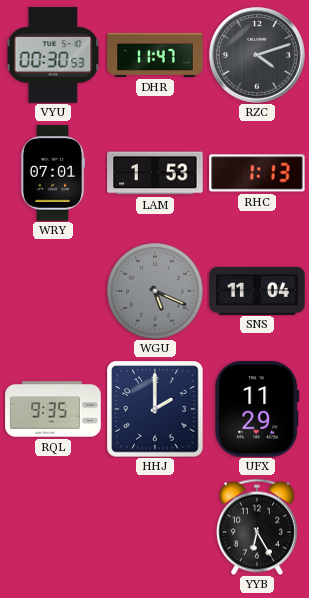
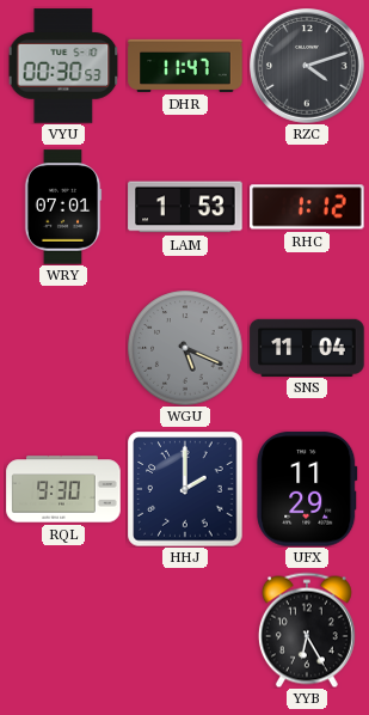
RHC: 1:13 -> 1:12
RQL: 9:35 -> 9:30
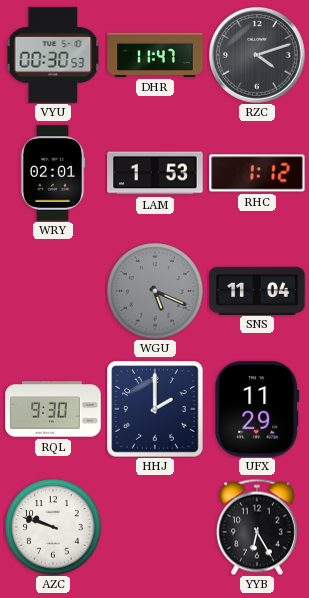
WRY: 07:01 -> 02:01
AZC: none -> 9:48
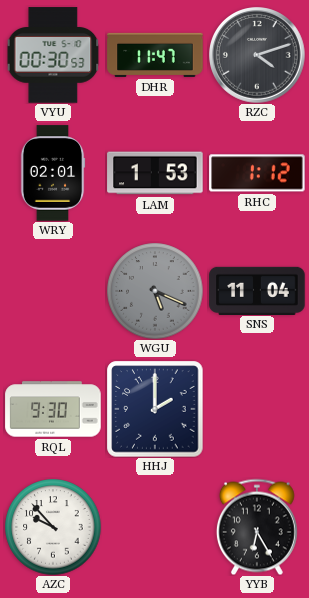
UFX: 11:29 -> none
AZC: 9:48 -> 9:53
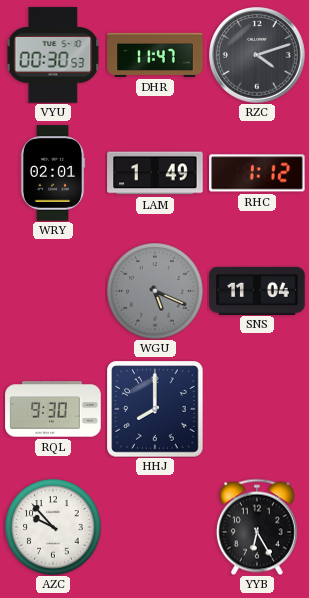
LAM: 1:53 -> 1:49
HHJ: 2:00 -> 8:00
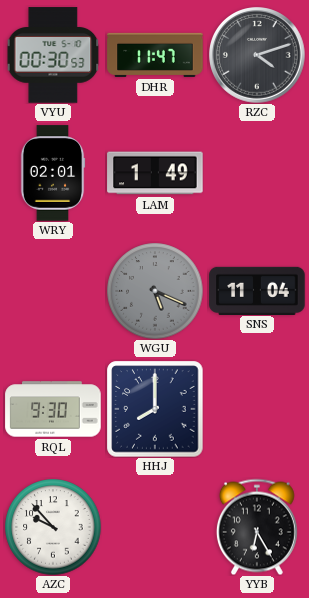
RHC: 1:12 -> none
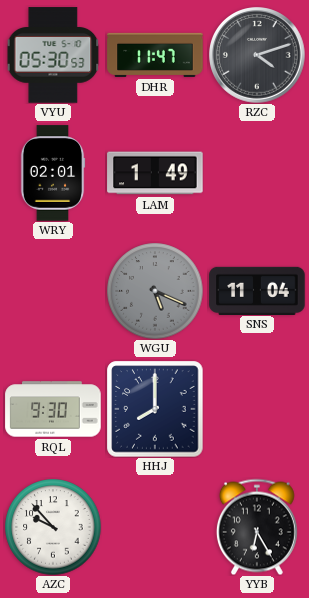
VYU: 00:30 -> 05:30
